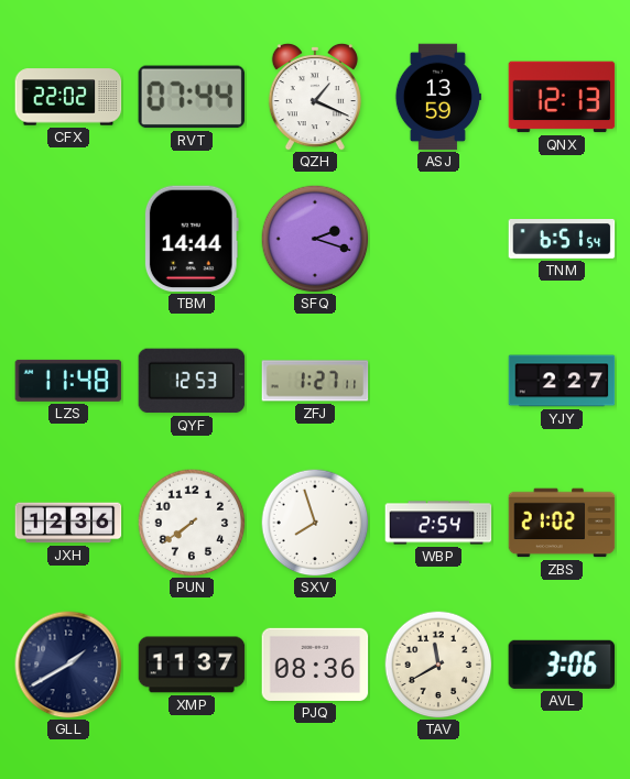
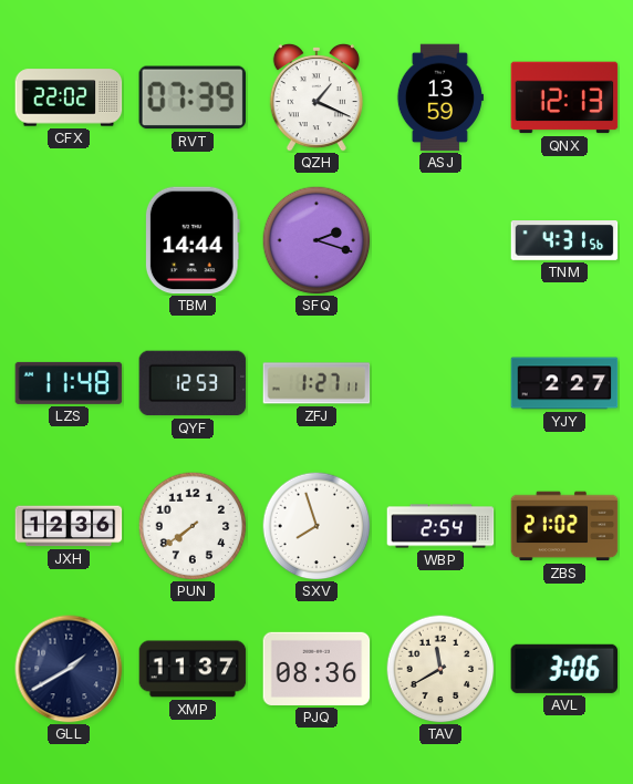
RVT: 07:44 -> 07:39
TNM: 6:51 -> 4:31
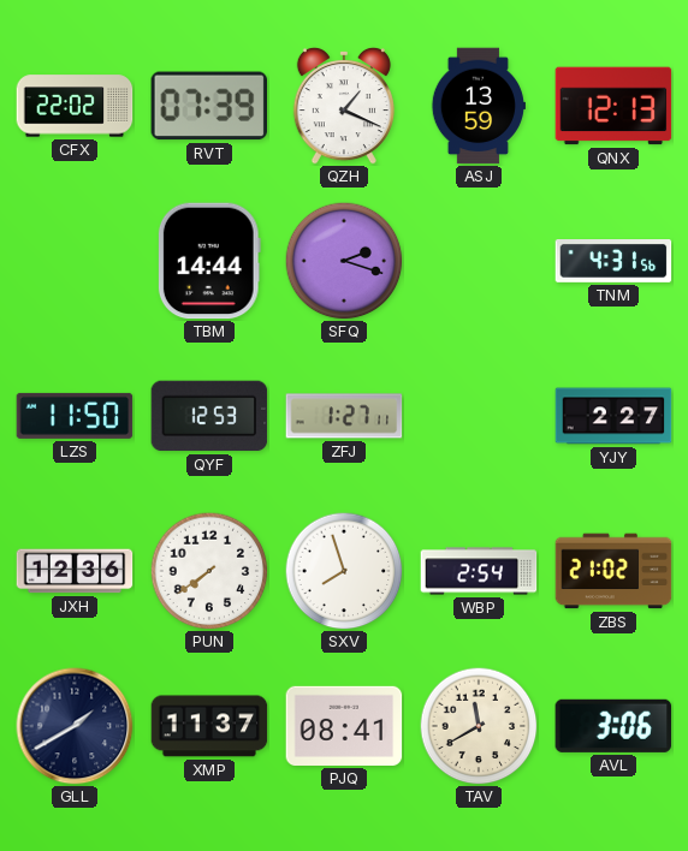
LZS: 11:48 -> 11:50
PJQ: 08:36 -> 08:41
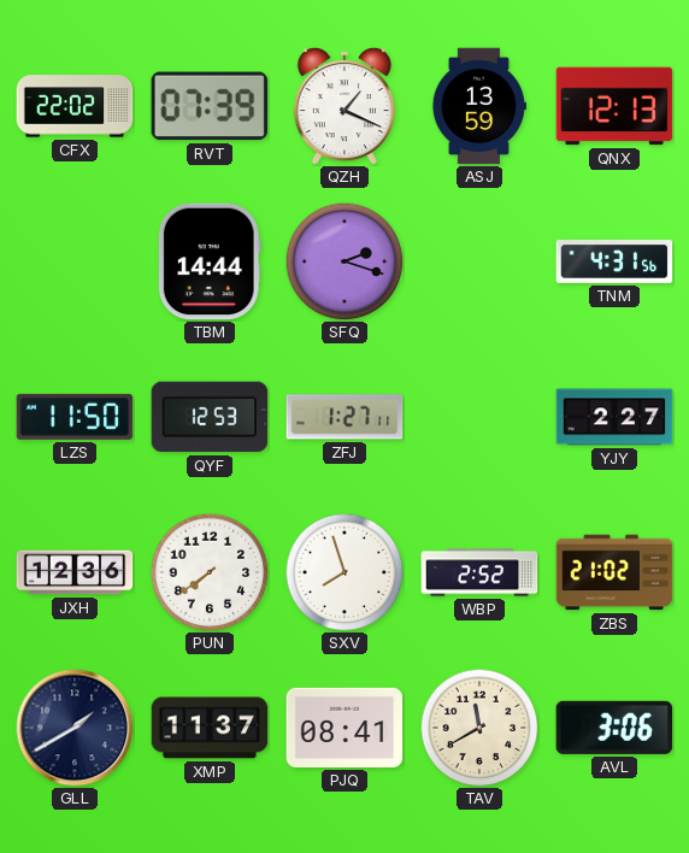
WBP: 2:54 -> 2:52
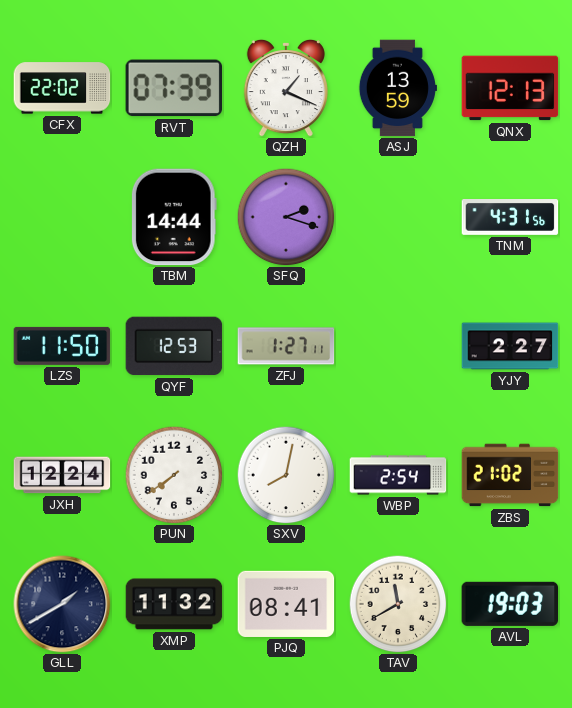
JXH: 12:36 -> 12:24
SXV: 7:57 -> 8:02
WBP: 2:52 -> 2:54
XMP: 11:37 -> 11:32
AVL: 3:06 -> 19:03
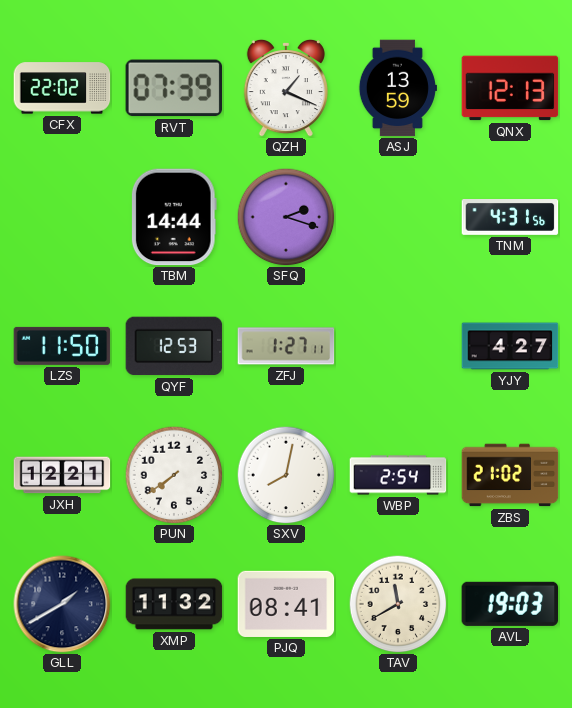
YJY: 2:27 -> 4:27
JXH: 12:24 -> 12:21
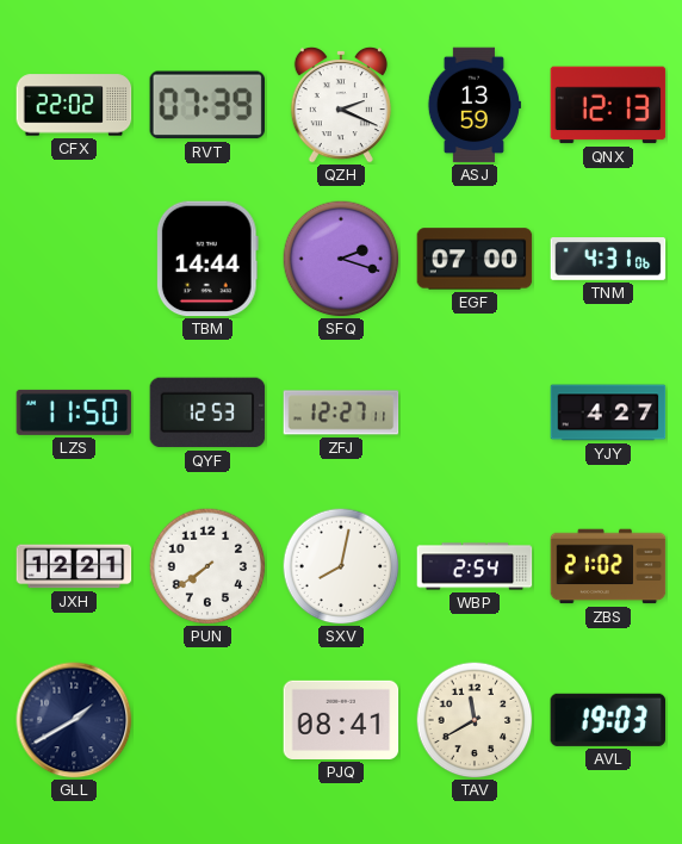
QZH: 1:19 -> 2:19
EGF: none -> 07:00
TNM: 4:31:56 -> 4:31:06
ZFJ: 1:27 -> 12:27
XMP: 11:32 -> none
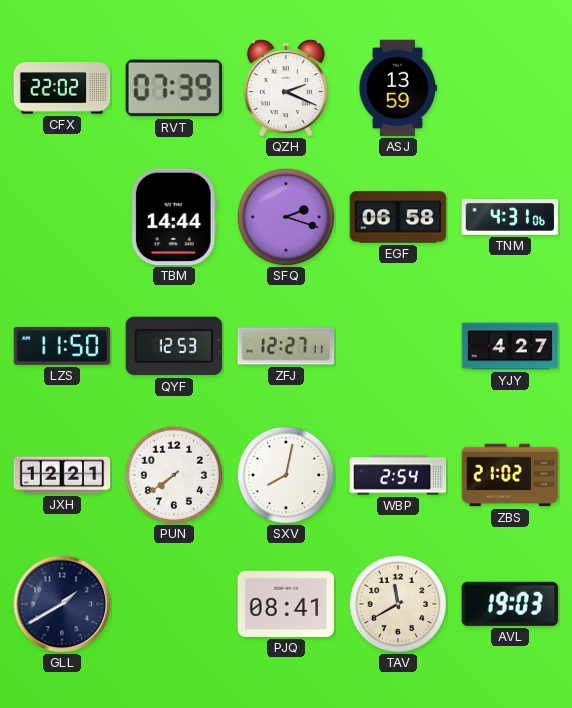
QNX: 12:13 -> none
EGF: 07:00 -> 06:58
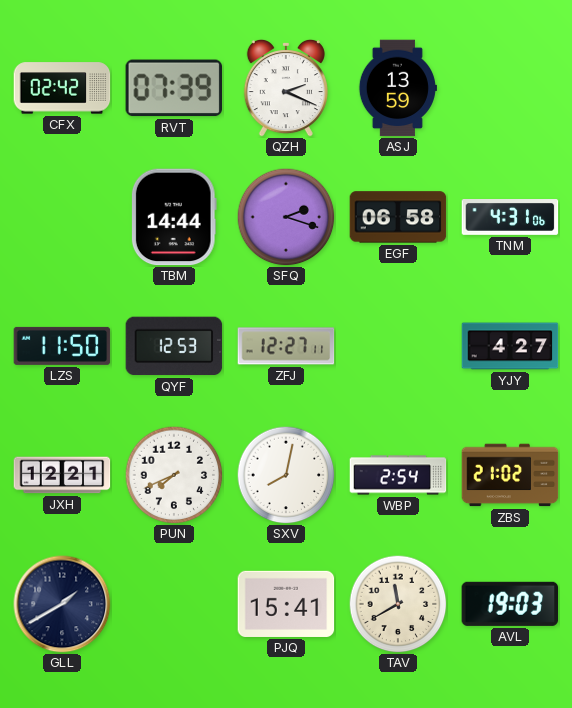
CFX: 22:02 -> 02:42
PUN: 7:39 -> 7:41
PJQ: 08:41 -> 15:41
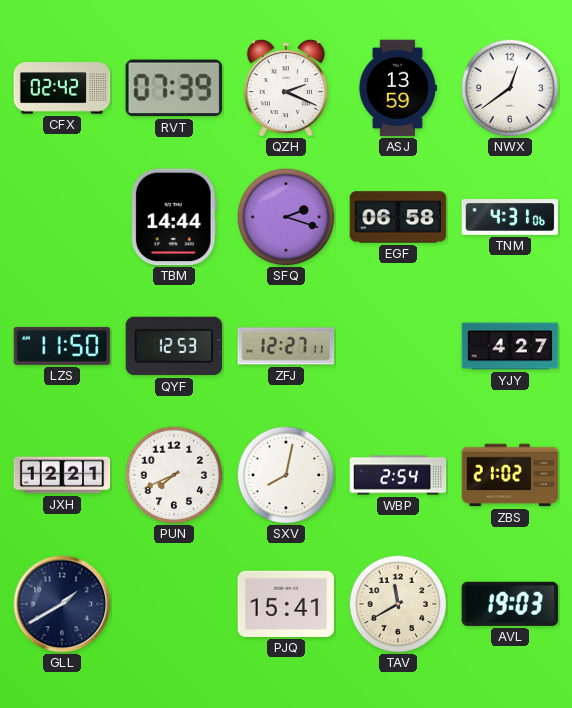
NWX: none -> 12:39
